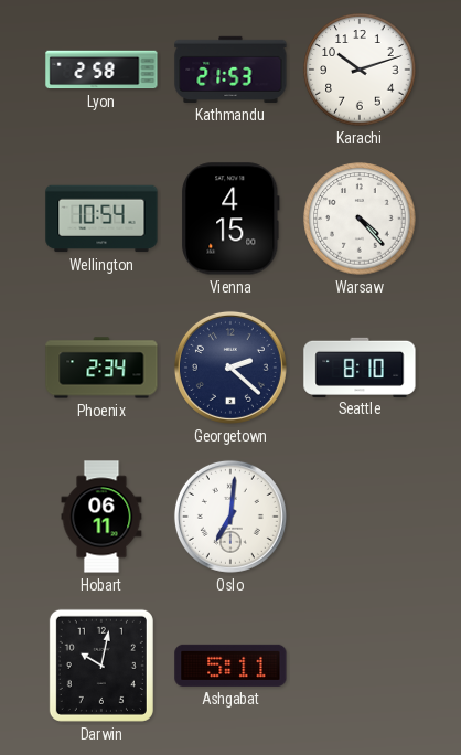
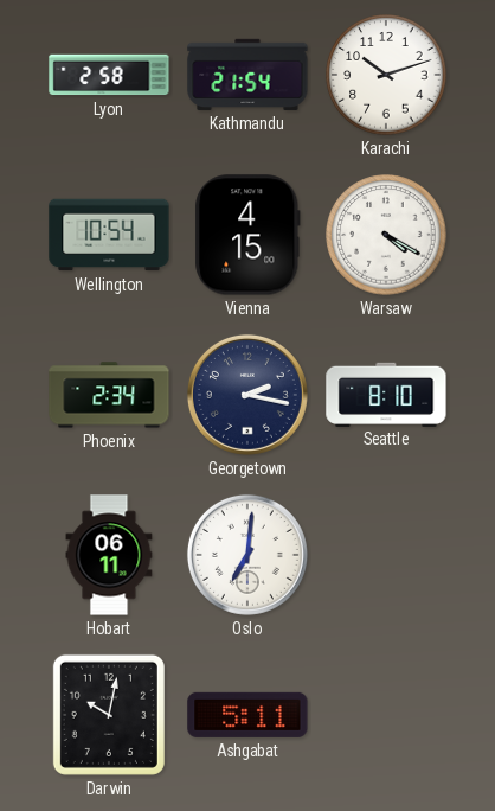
Kathmandu: 21:53 -> 21:54
Warsaw: 4:23 -> 4:20
Georgetown: 2:22 -> 2:17
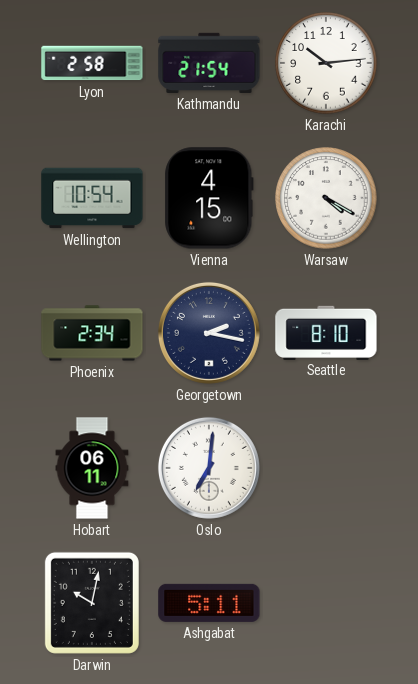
Karachi: 10:12 -> 10:14
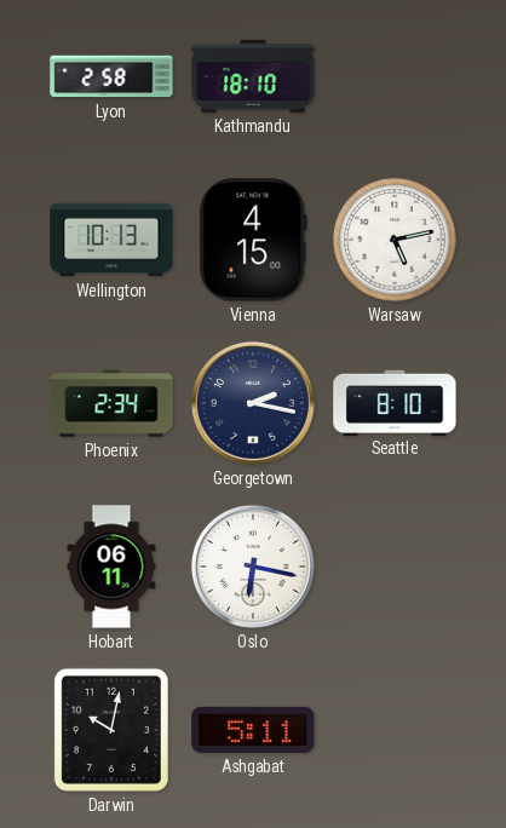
Kathmandu: 21:54 -> 18:10
Karachi: 10:14 -> none
Wellington: 10:54 -> 10:13
Warsaw: 4:20 -> 5:13
Oslo: 7:01 -> 6:17
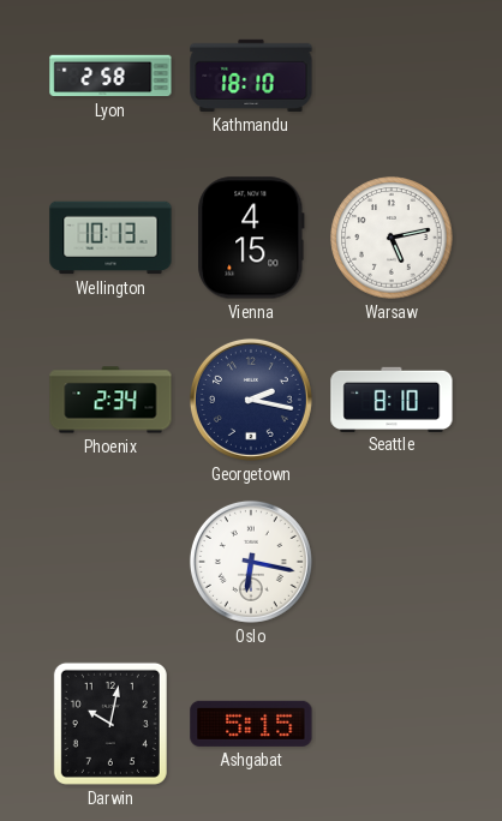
Hobart: 06:11 -> none
Ashgabat: 5:11 -> 5:15
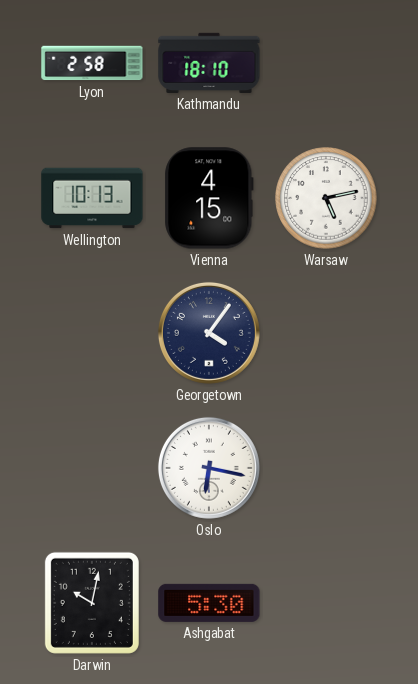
Phoenix: 2:34 -> none
Georgetown: 2:17 -> 4:06
Seattle: 8:10 -> none
Ashgabat: 5:15 -> 5:30
